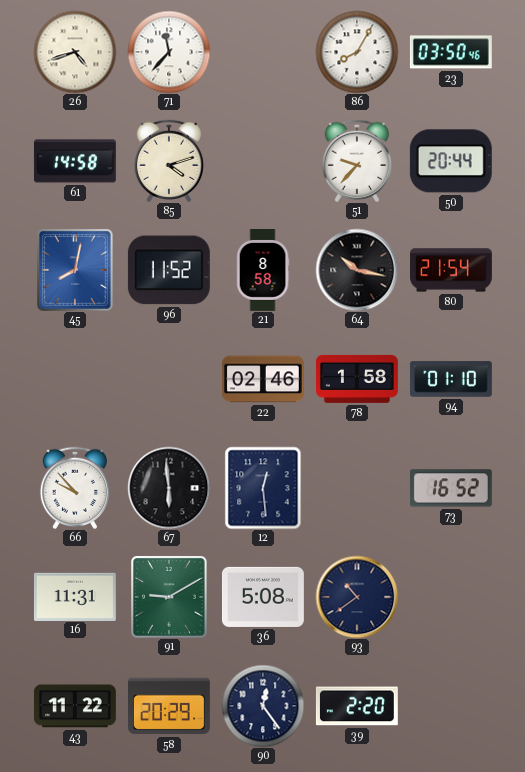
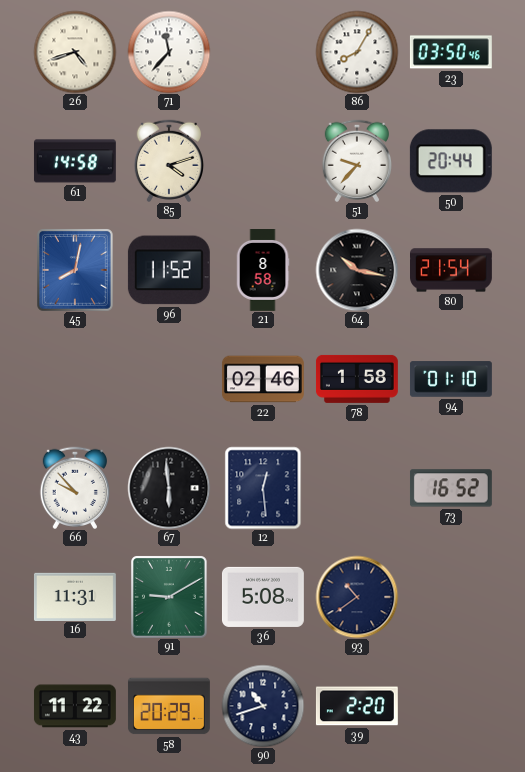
90: 12:24 -> 10:42
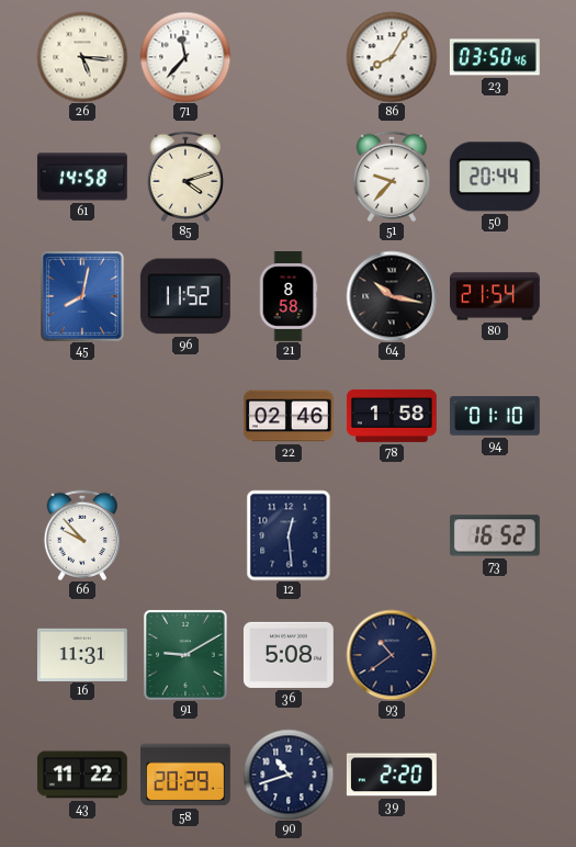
26: 4:42 -> 5:16
67: 5:59 -> none
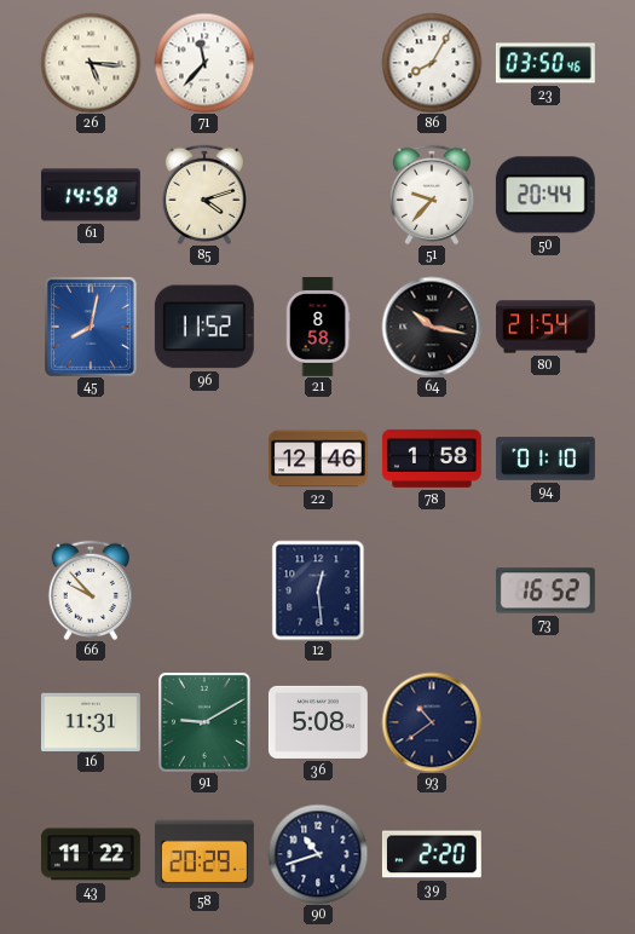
22: 02:46 -> 12:46
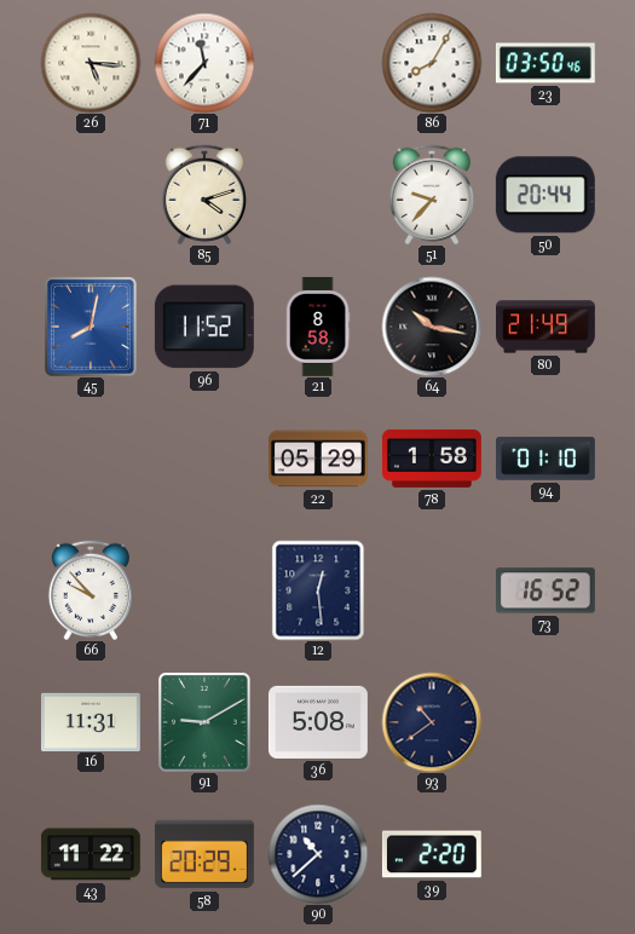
61: 14:58 -> none
80: 21:54 -> 21:49
22: 12:46 -> 05:29
90: 10:42 -> 10:38
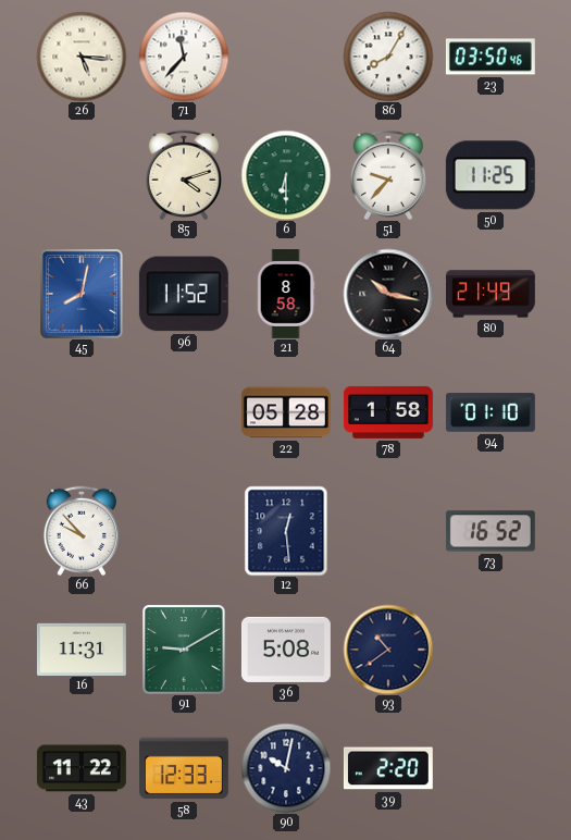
6: none -> 6:30
50: 20:44 -> 11:25
22: 05:29 -> 05:28
58: 20:29 -> 12:33
90: 10:38 -> 10:02
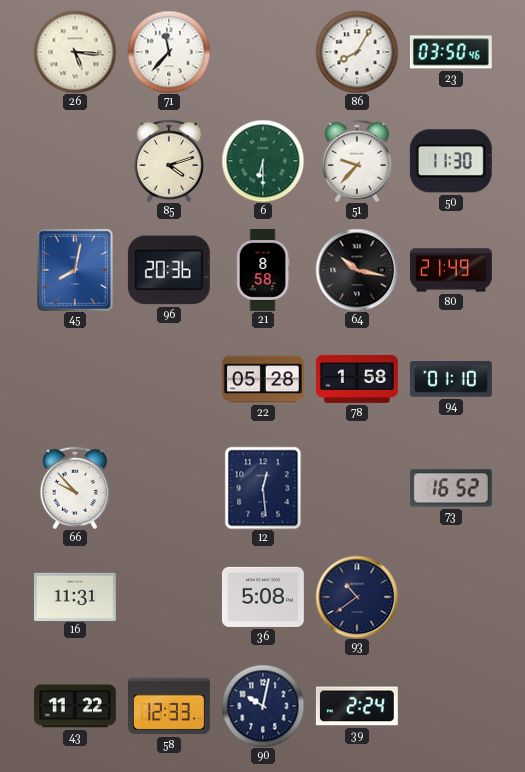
50: 11:25 -> 11:30
96: 11:52 -> 20:36
91: 9:10 -> none
39: 2:20 -> 2:24
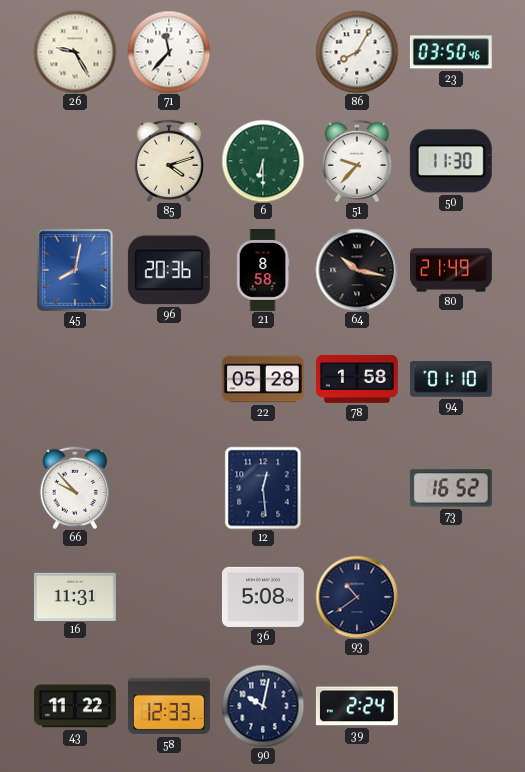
26: 5:16 -> 9:25
